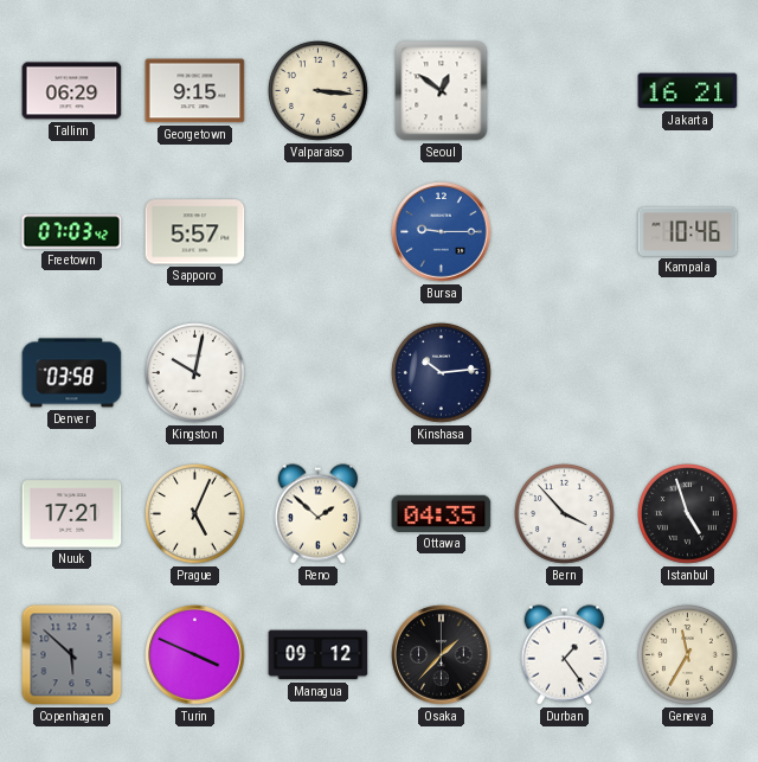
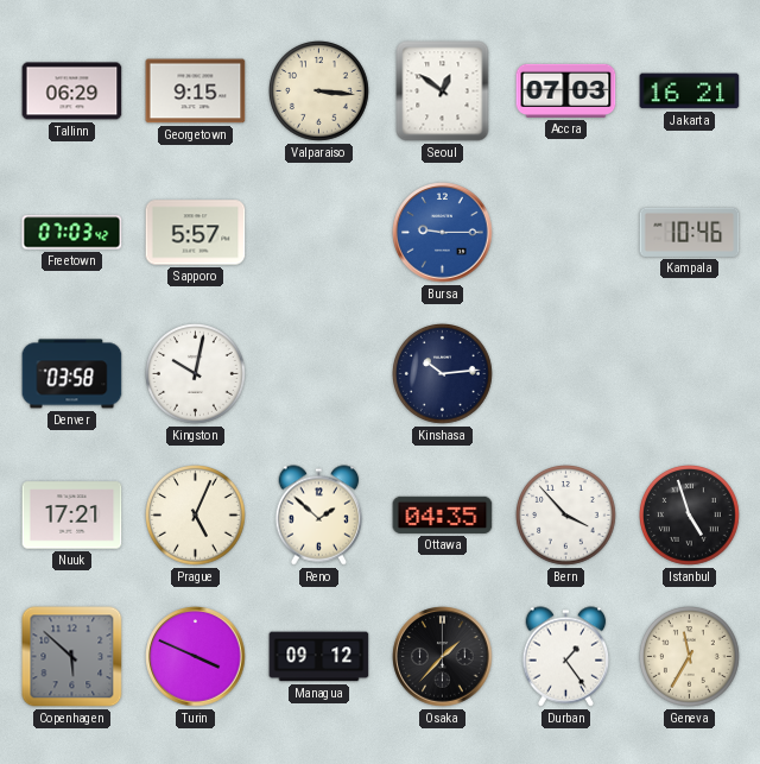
Accra: none -> 07:03
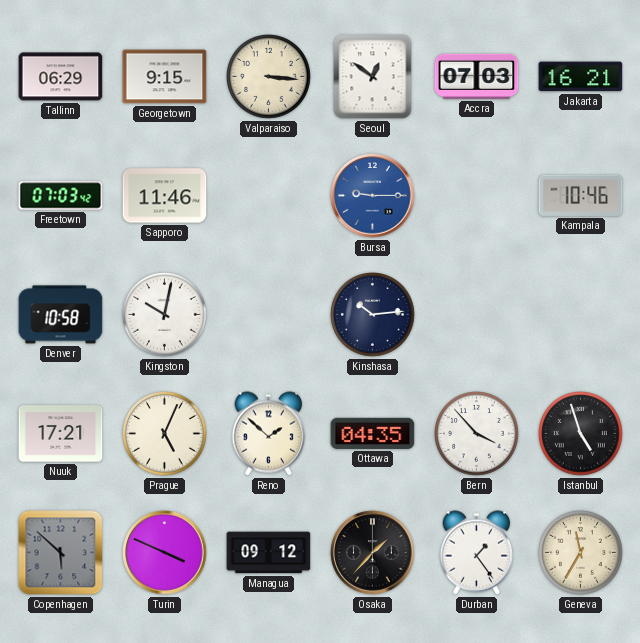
Sapporo: 5:57 -> 11:46
Denver: 03:58 -> 10:58
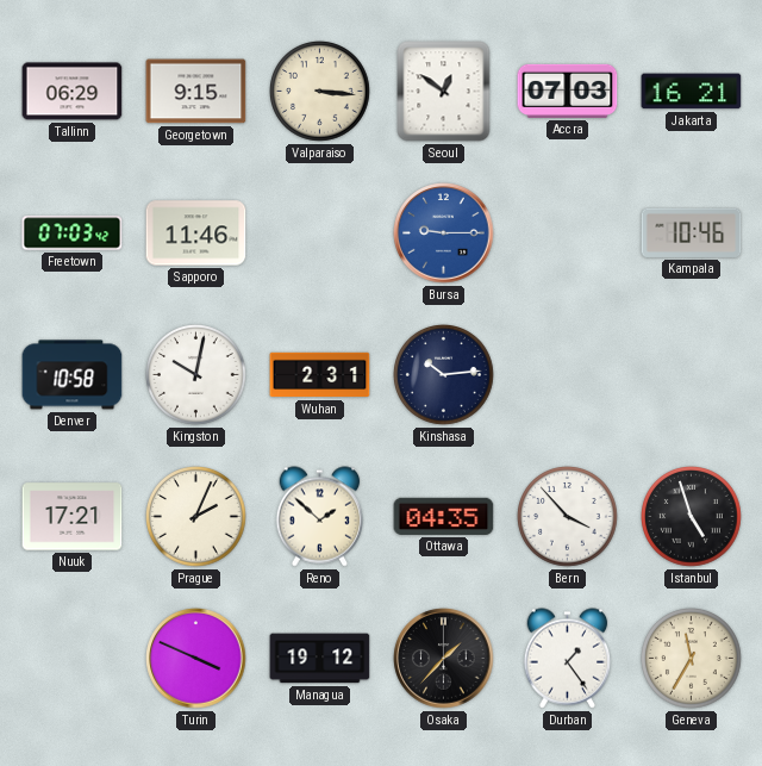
Wuhan: none -> 2:31
Prague: 5:04 -> 2:04
Copenhagen: 5:52 -> none
Managua: 09:12 -> 19:12
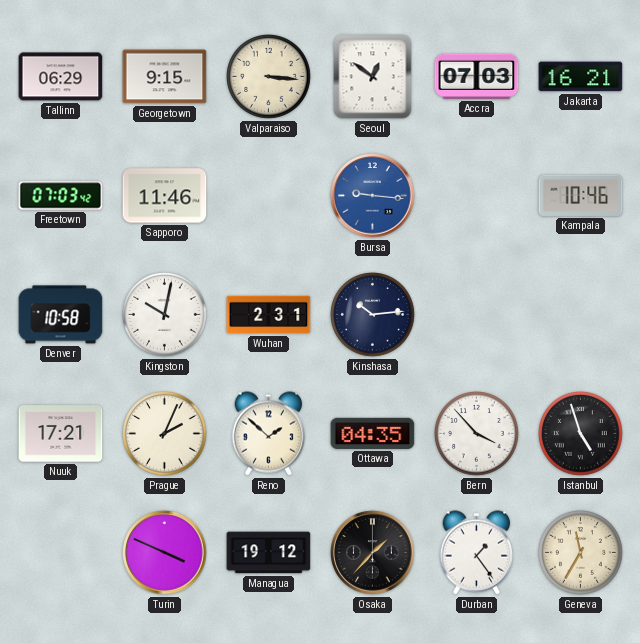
Bursa: 9:15 -> 9:16
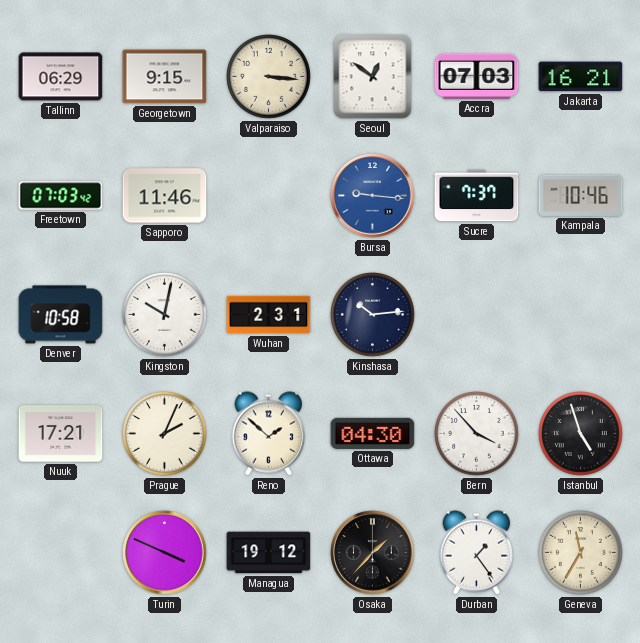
Sucre: none -> 7:37
Ottawa: 04:35 -> 04:30
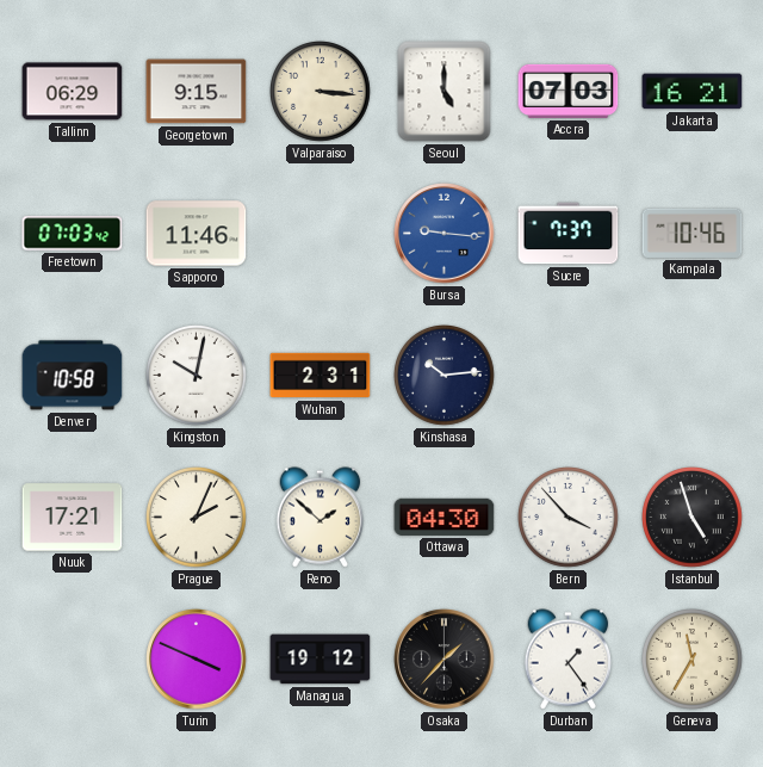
Seoul: 12:51 -> 5:00
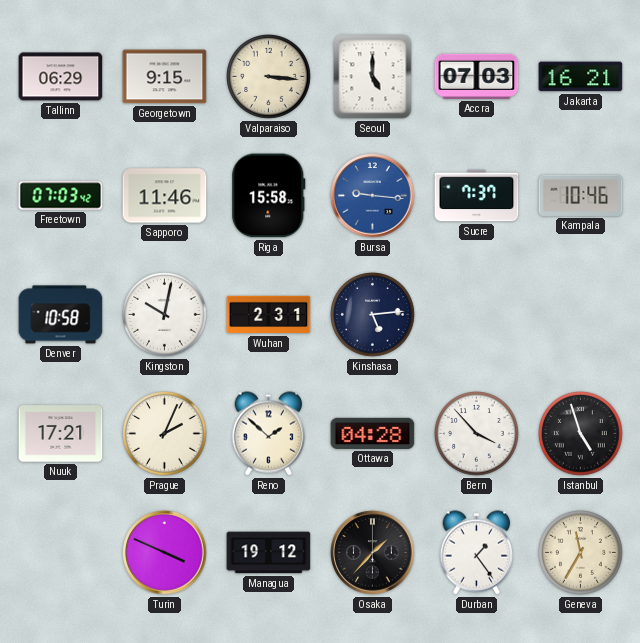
Riga: none -> 15:58
Kinshasa: 10:14 -> 5:14
Ottawa: 04:30 -> 04:28
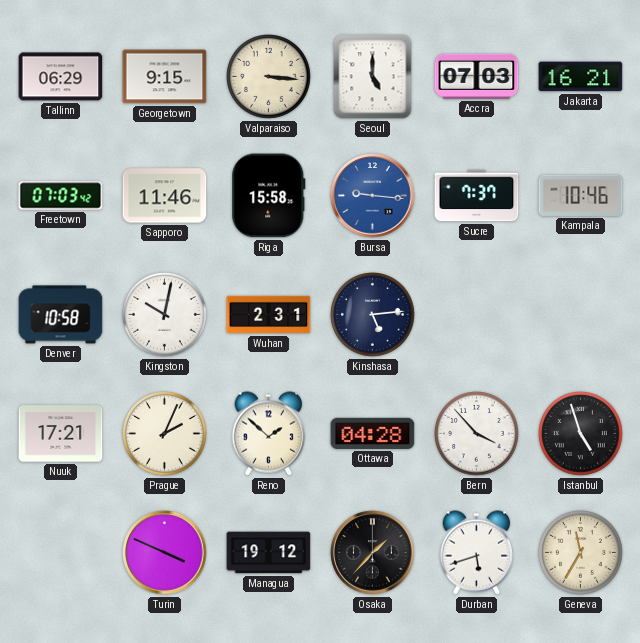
Durban: 1:24 -> 5:42
